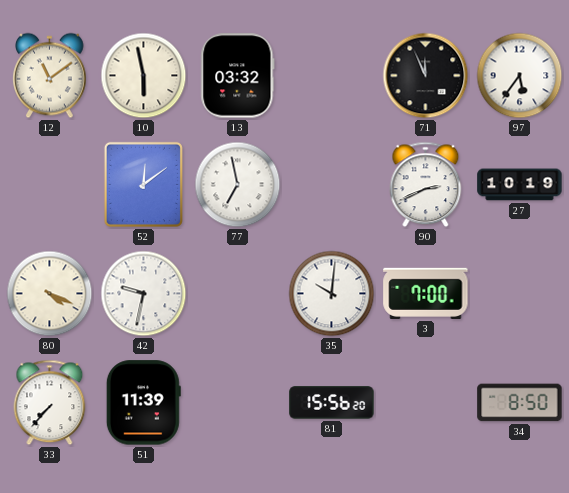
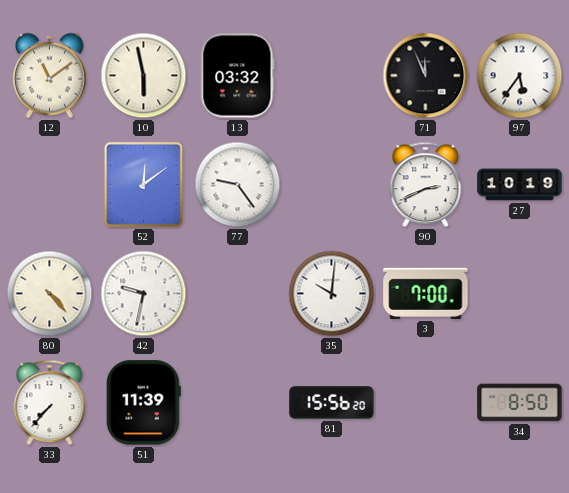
77: 6:58 -> 9:24
80: 4:19 -> 4:23
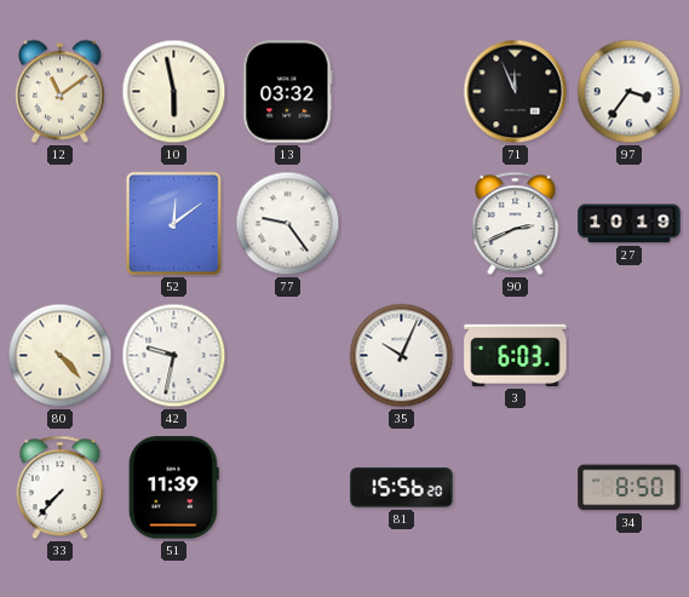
97: 5:36 -> 3:36
35: 10:01 -> 10:04
3: 7:00 -> 6:03
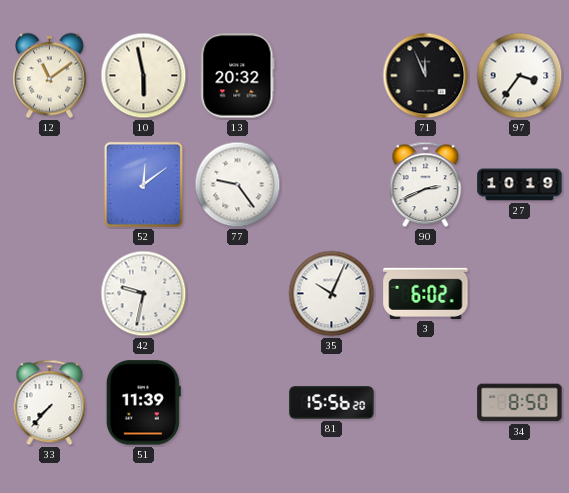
13: 03:32 -> 20:32
80: 4:23 -> none
3: 6:03 -> 6:02
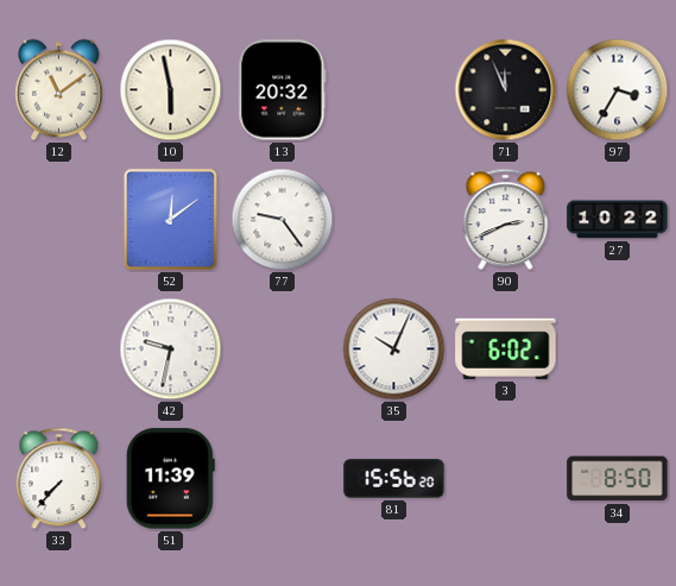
97: 3:36 -> 3:35
27: 10:19 -> 10:22
